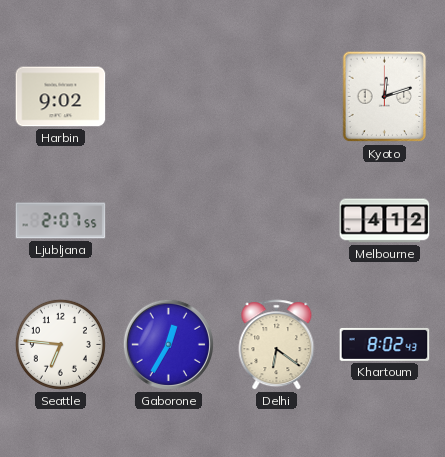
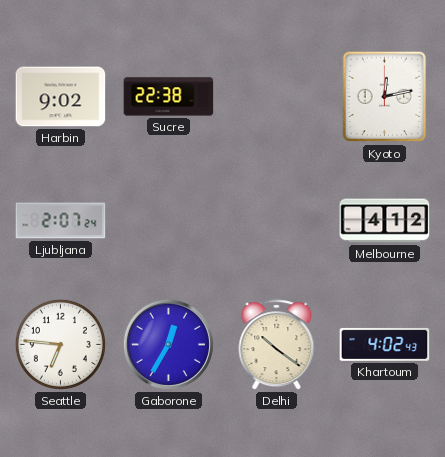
Sucre: none -> 22:38
Kyoto: 12:12 -> 12:13
Ljubljana: 2:07:55 -> 2:07:24
Delhi: 6:21 -> 10:21
Khartoum: 8:02 -> 4:02
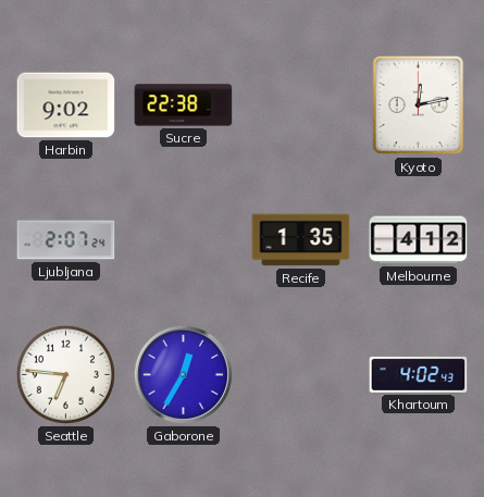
Recife: none -> 1:35
Delhi: 10:21 -> none
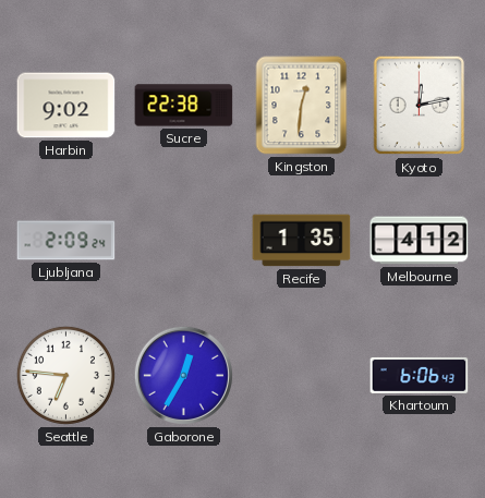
Kingston: none -> 12:31
Ljubljana: 2:07 -> 2:09
Khartoum: 4:02 -> 6:06
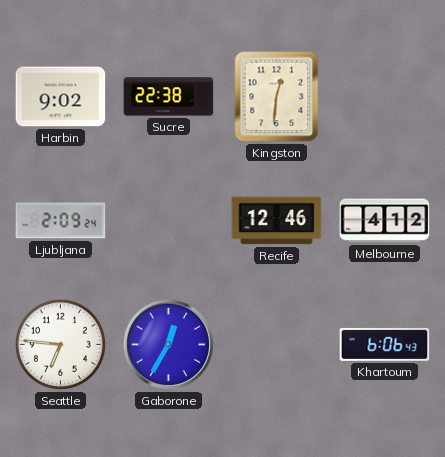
Kyoto: 12:13 -> none
Recife: 1:35 -> 12:46
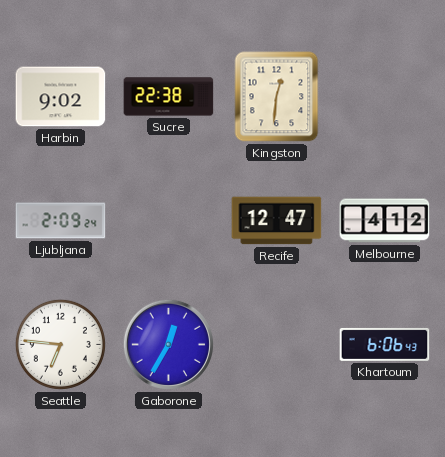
Recife: 12:46 -> 12:47
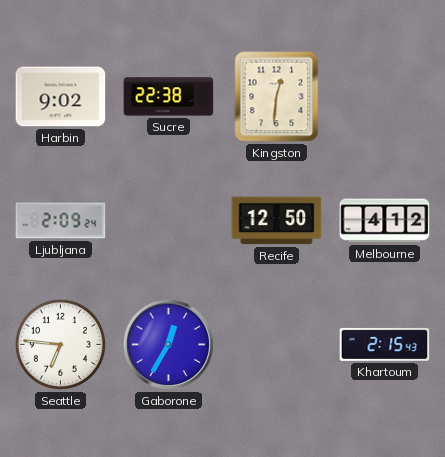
Recife: 12:47 -> 12:50
Khartoum: 6:06 -> 2:15
